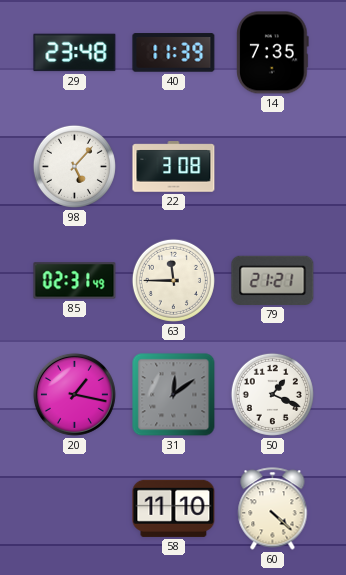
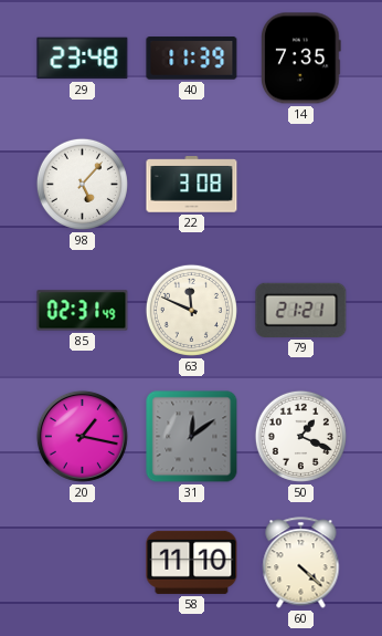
63: 11:45 -> 11:49
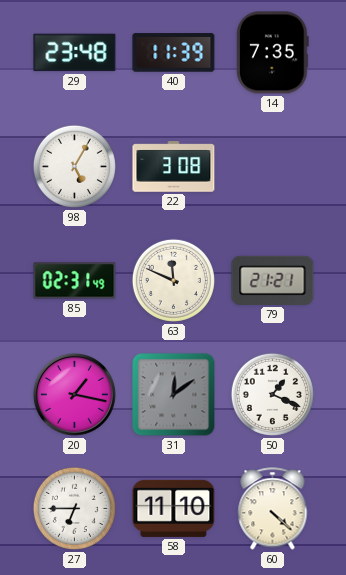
98: 5:07 -> 5:05
27: none -> 6:45
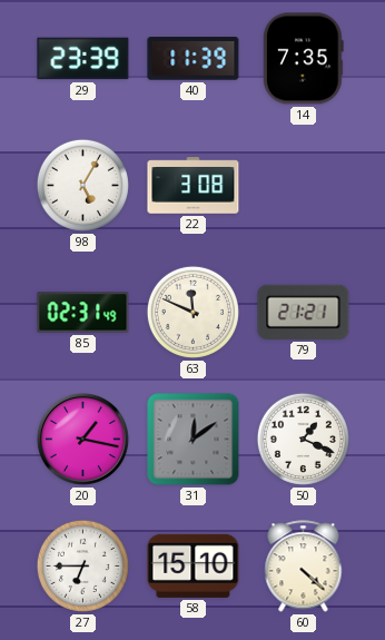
29: 23:48 -> 23:39
58: 11:10 -> 15:10
